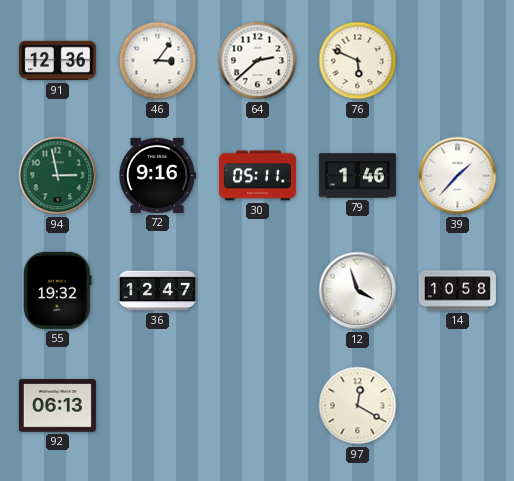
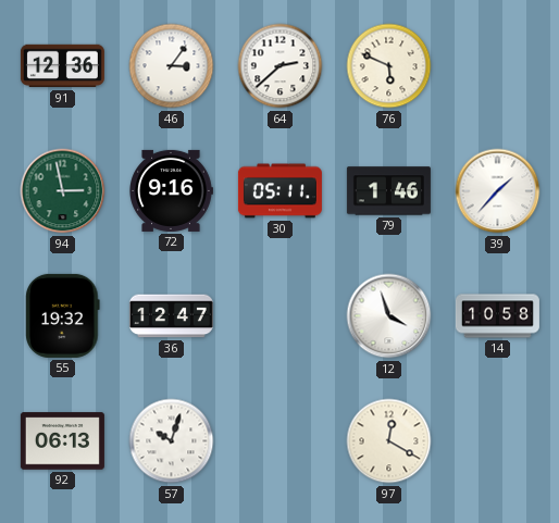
57: none -> 10:03
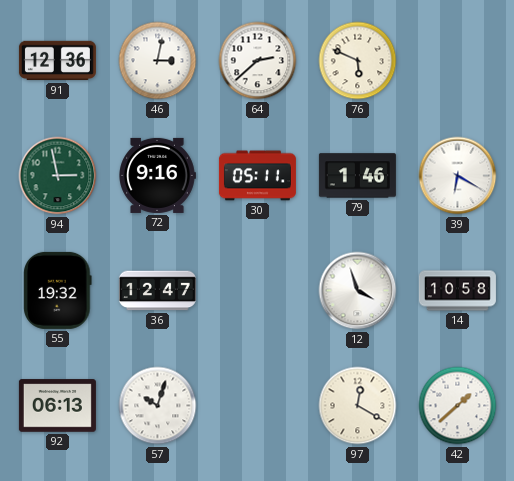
46: 3:06 -> 3:02
39: 1:37 -> 6:20
42: none -> 1:38
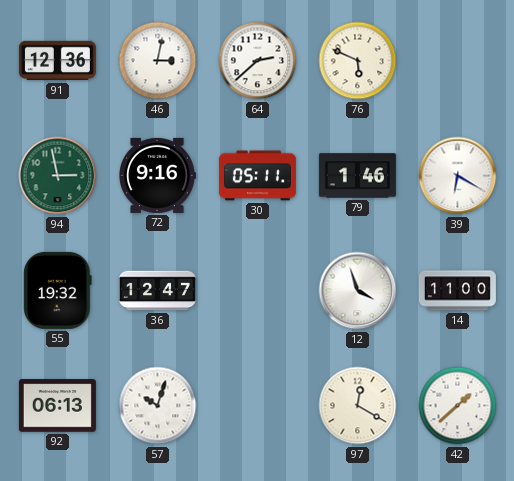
14: 10:58 -> 11:00
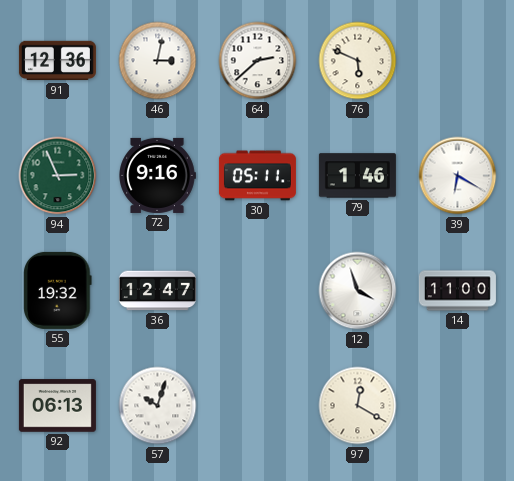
94: 2:58 -> 2:56
42: 1:38 -> none
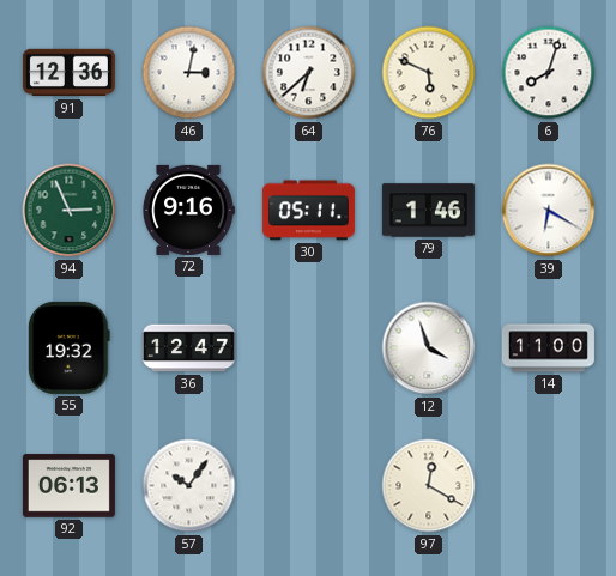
64: 2:38 -> 6:38
6: none -> 8:03
57: 10:03 -> 10:06
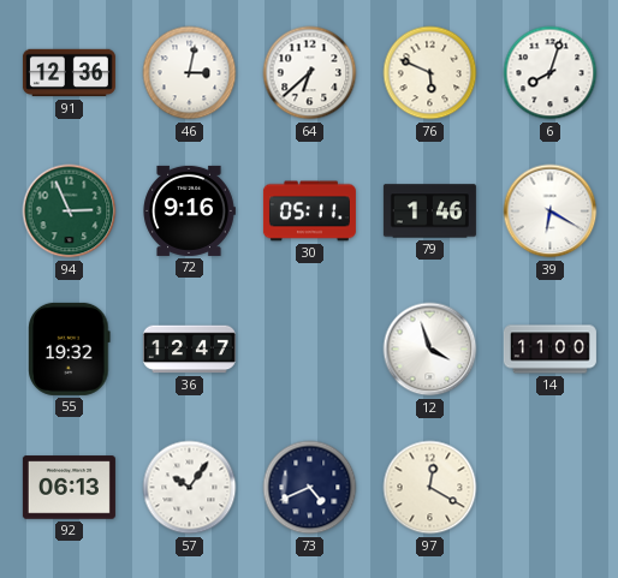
73: none -> 4:41
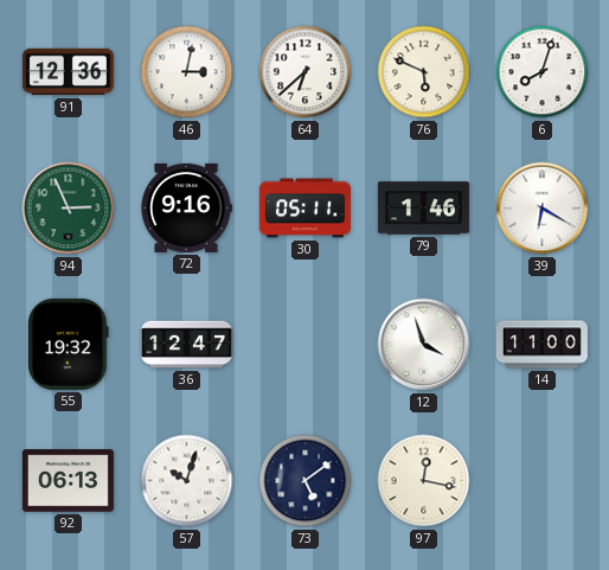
57: 10:06 -> 10:03
73: 4:41 -> 5:09
97: 12:20 -> 12:17
